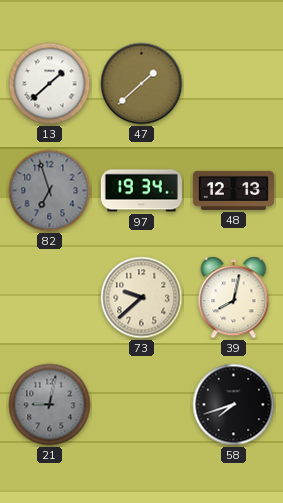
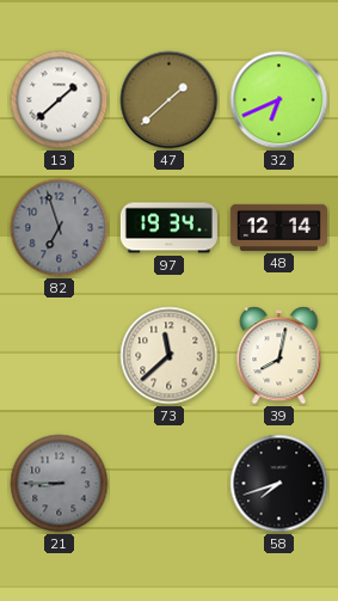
32: none -> 6:41
48: 12:13 -> 12:14
73: 9:38 -> 11:38
21: 9:02 -> 8:45
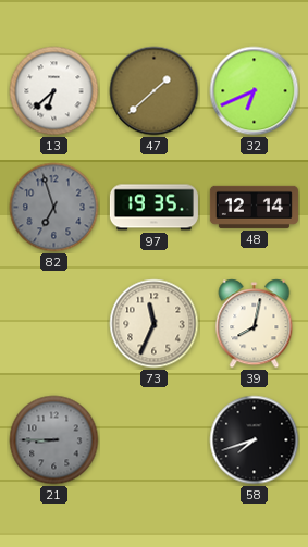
13: 1:38 -> 6:38
97: 19:34 -> 19:35
73: 11:38 -> 11:34
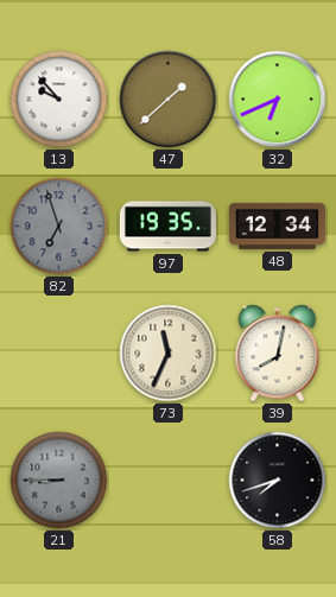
13: 6:38 -> 9:53
48: 12:14 -> 12:34
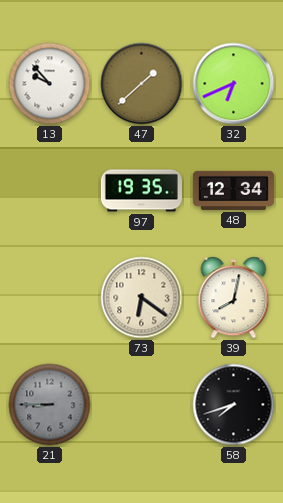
82: 6:57 -> none
73: 11:34 -> 6:21
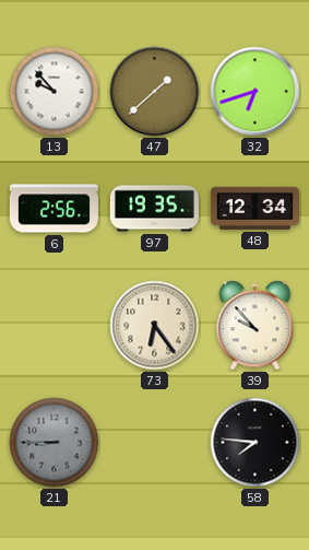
32: 6:41 -> 6:42
6: none -> 2:56
73: 6:21 -> 6:24
39: 8:02 -> 9:53
58: 7:42 -> 7:46
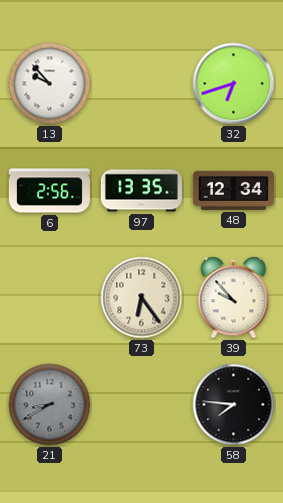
47: 1:38 -> none
97: 19:35 -> 13:35
21: 8:45 -> 8:40
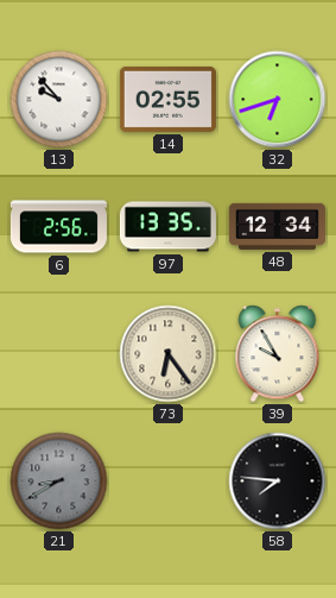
14: none -> 02:55
39: 9:53 -> 9:55
